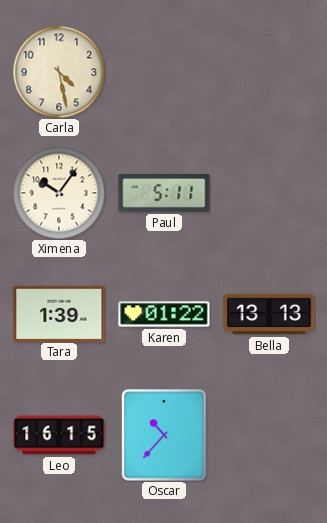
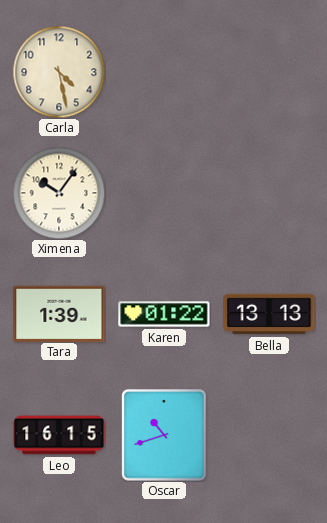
Paul: 5:11 -> none
Oscar: 10:37 -> 10:42
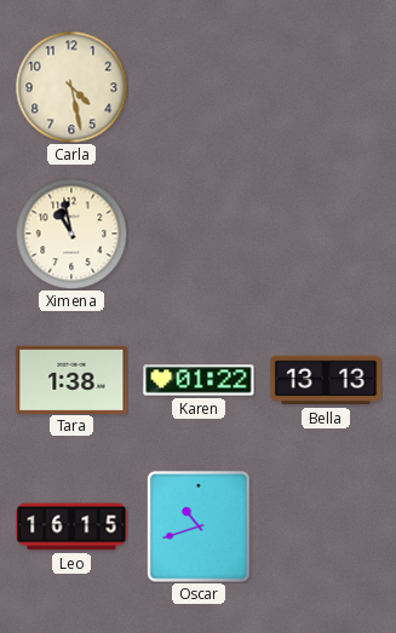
Ximena: 10:06 -> 10:58
Tara: 1:39 -> 1:38
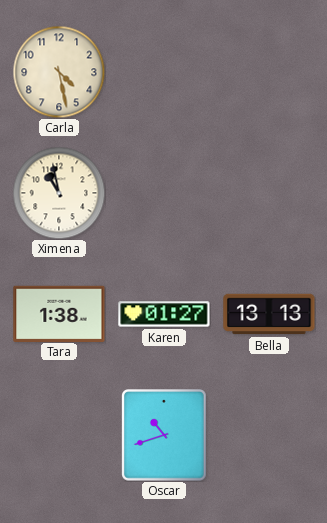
Karen: 01:22 -> 01:27
Leo: 16:15 -> none
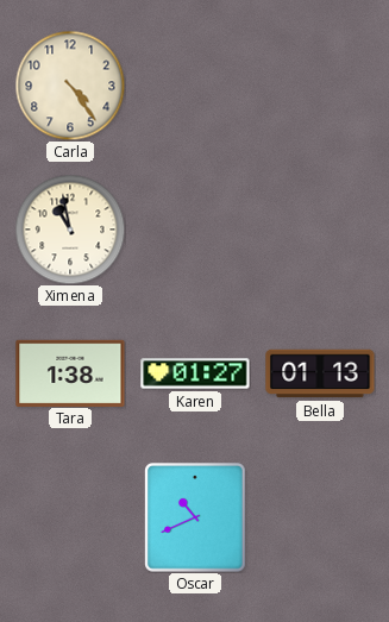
Carla: 4:28 -> 4:24
Bella: 13:13 -> 01:13
Oscar: 10:42 -> 10:41
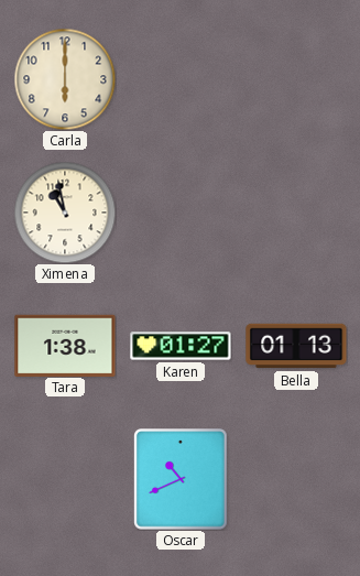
Carla: 4:24 -> 6:00
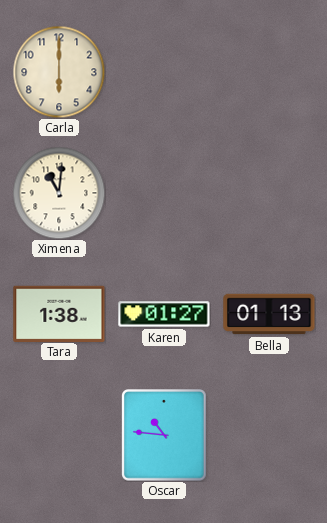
Ximena: 10:58 -> 11:01
Oscar: 10:41 -> 10:46
